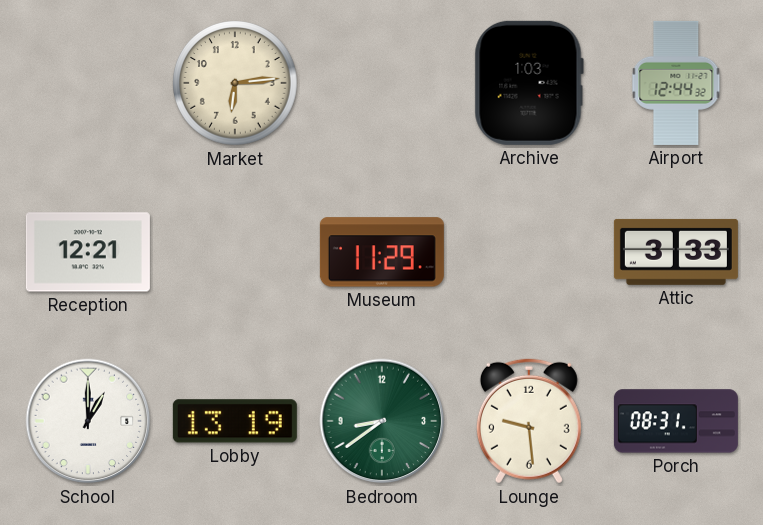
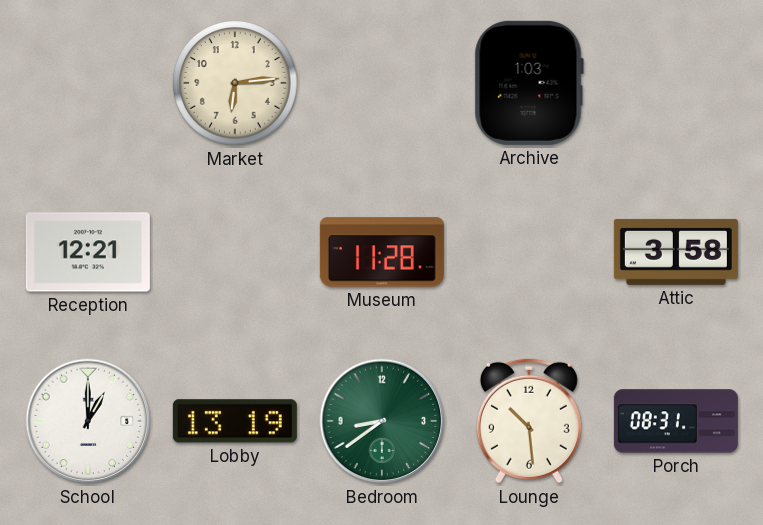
Airport: 12:44 -> none
Museum: 11:29 -> 11:28
Attic: 3:33 -> 3:58
Lounge: 9:29 -> 10:29
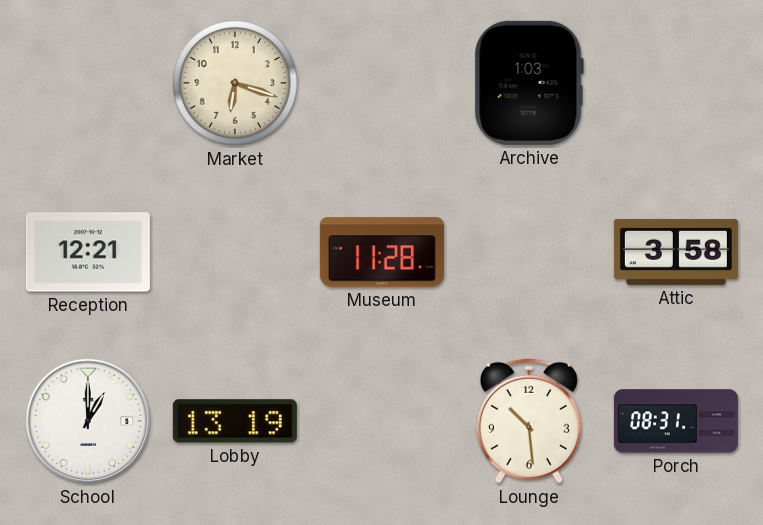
Market: 6:14 -> 6:18
Bedroom: 8:39 -> none
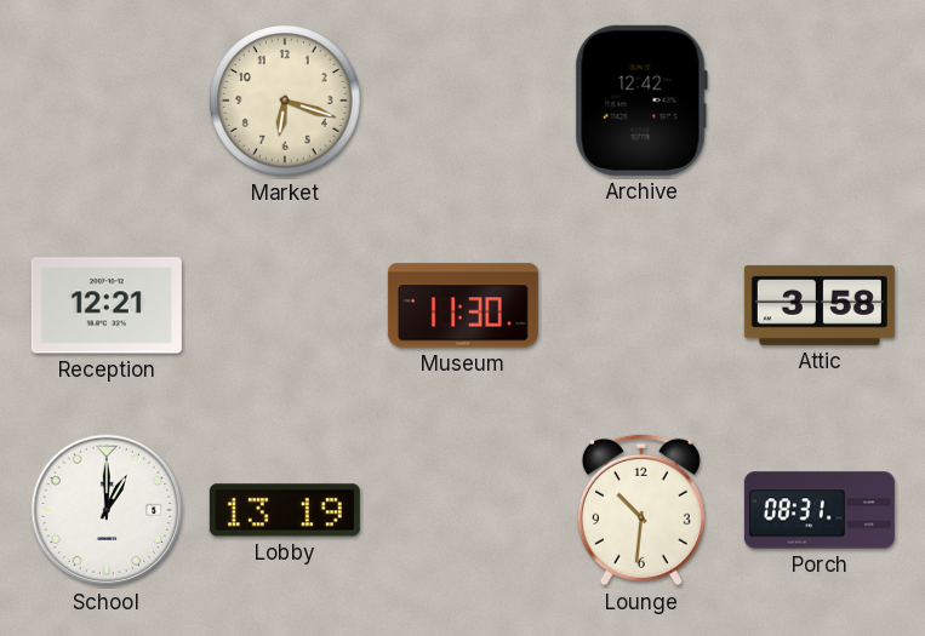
Archive: 1:03 -> 12:42
Museum: 11:28 -> 11:30
Lounge: 10:29 -> 10:31
